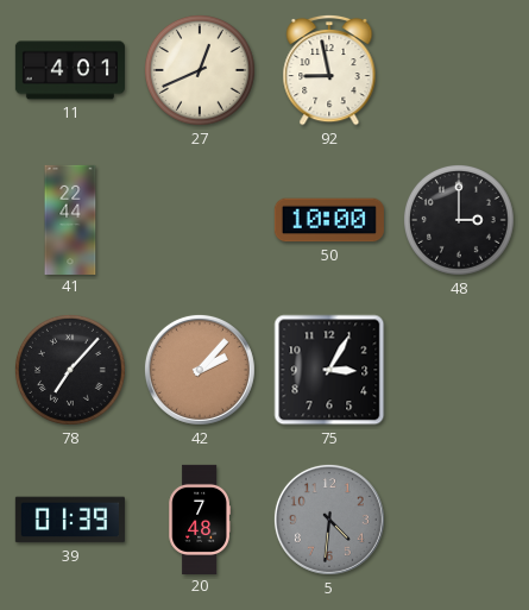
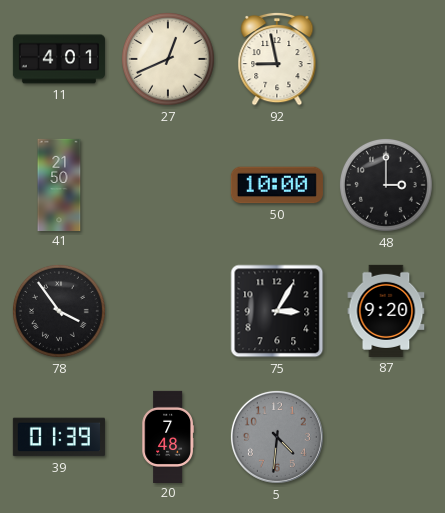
41: 22:44 -> 21:50
78: 7:07 -> 3:54
42: 2:07 -> none
87: none -> 9:20
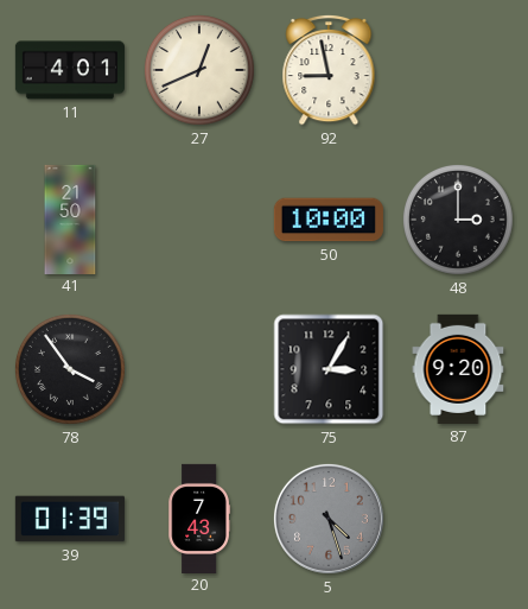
20: 7:48 -> 7:43
5: 4:31 -> 4:27
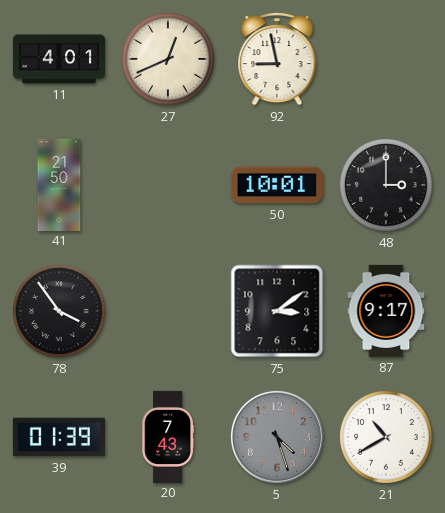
50: 10:00 -> 10:01
75: 3:05 -> 3:09
87: 9:20 -> 9:17
21: none -> 10:40
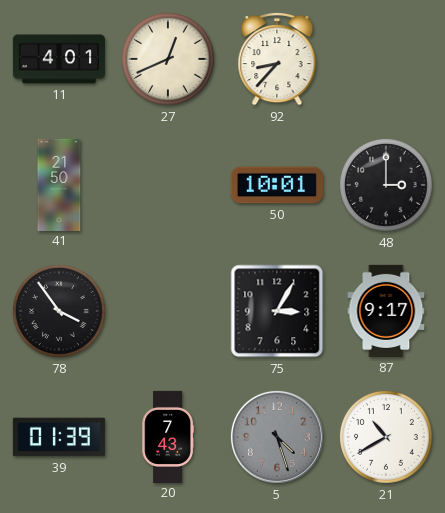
92: 8:58 -> 8:37
75: 3:09 -> 3:05
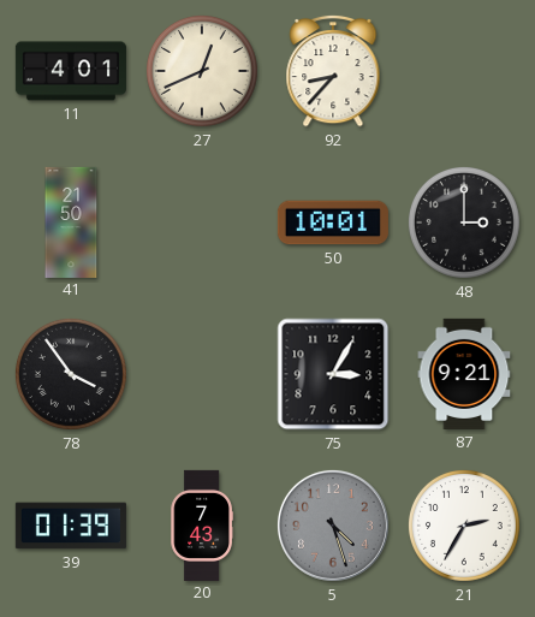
87: 9:17 -> 9:21
21: 10:40 -> 2:35
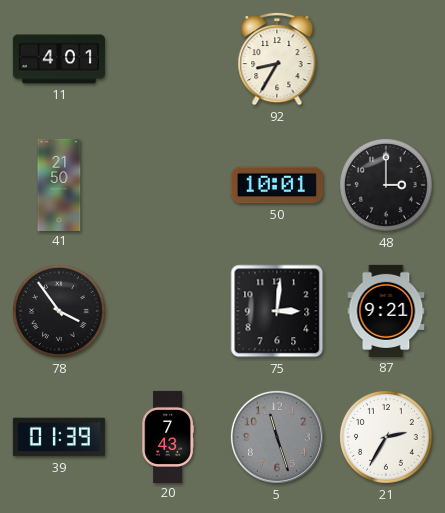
27: 12:41 -> none
92: 8:37 -> 8:35
75: 3:05 -> 3:01
5: 4:27 -> 11:27
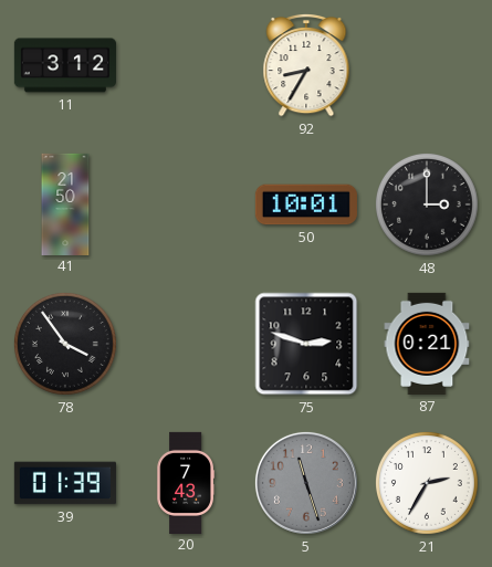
11: 4:01 -> 3:12
75: 3:01 -> 2:48
87: 9:21 -> 0:21
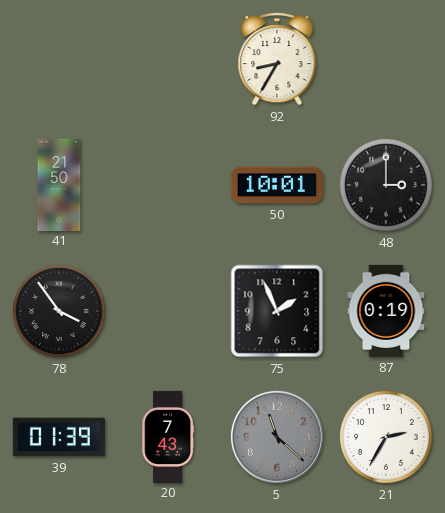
11: 3:12 -> none
75: 2:48 -> 1:56
87: 0:21 -> 0:19
5: 11:27 -> 11:22
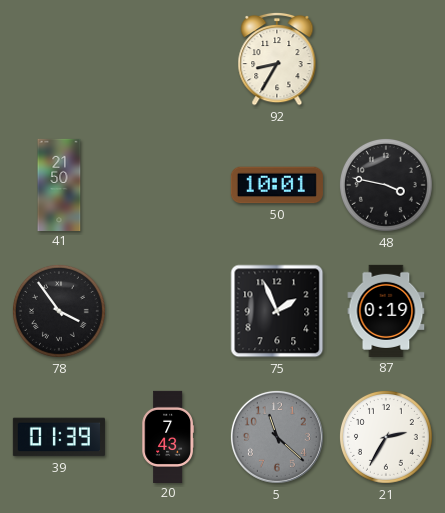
48: 3:00 -> 3:47
